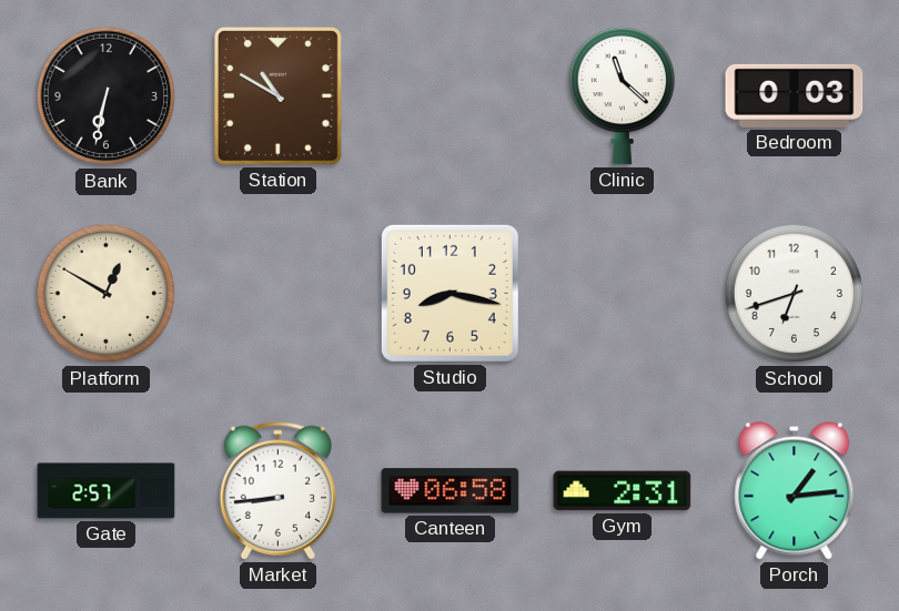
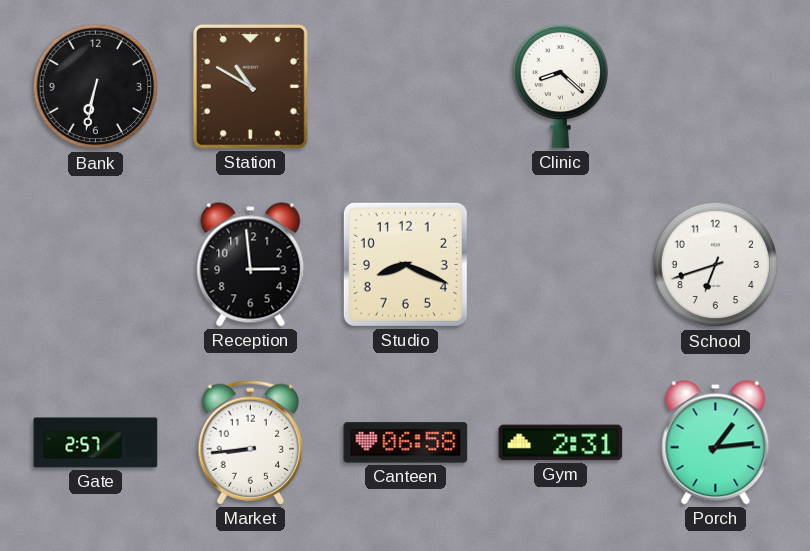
Clinic: 11:22 -> 8:22
Bedroom: 0:03 -> none
Platform: 12:50 -> none
Reception: none -> 2:59
Studio: 8:17 -> 8:19
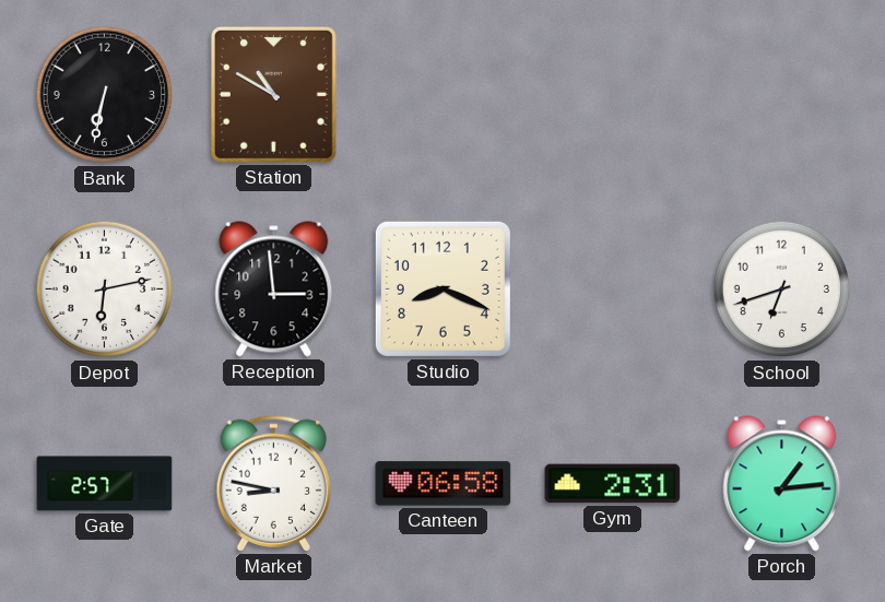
Clinic: 8:22 -> none
Depot: none -> 6:13
Market: 8:44 -> 8:47
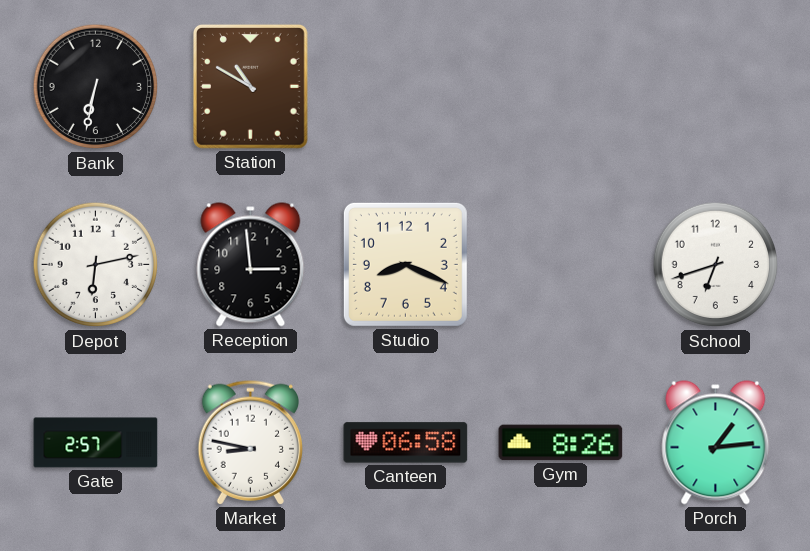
Gym: 2:31 -> 8:26
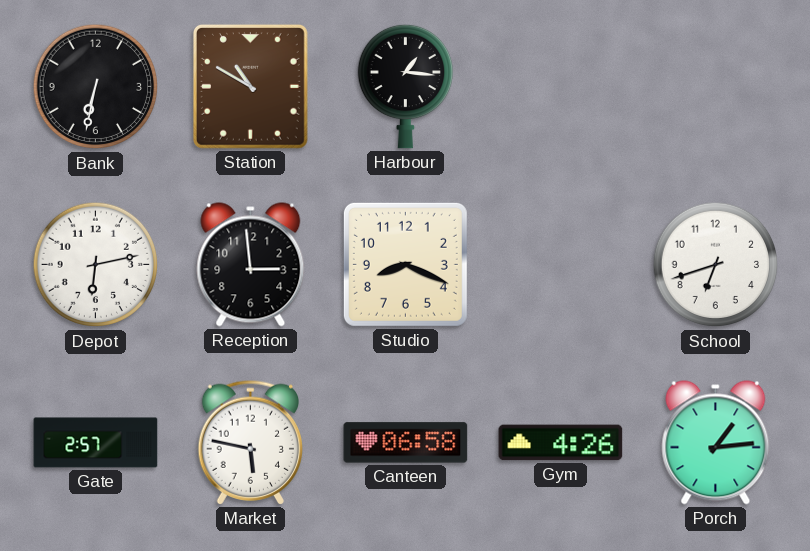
Harbour: none -> 1:16
Market: 8:47 -> 5:47
Gym: 8:26 -> 4:26
